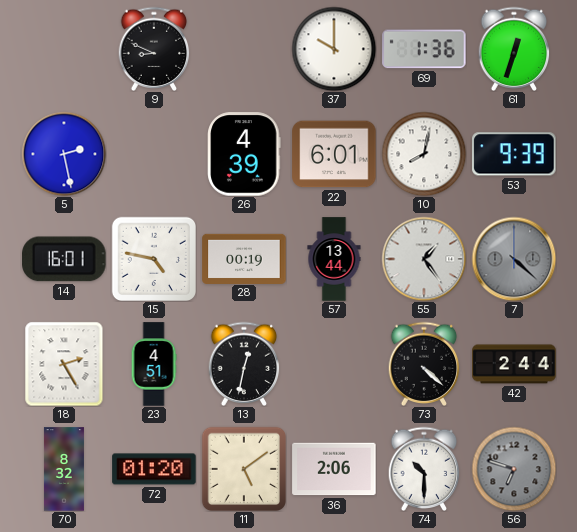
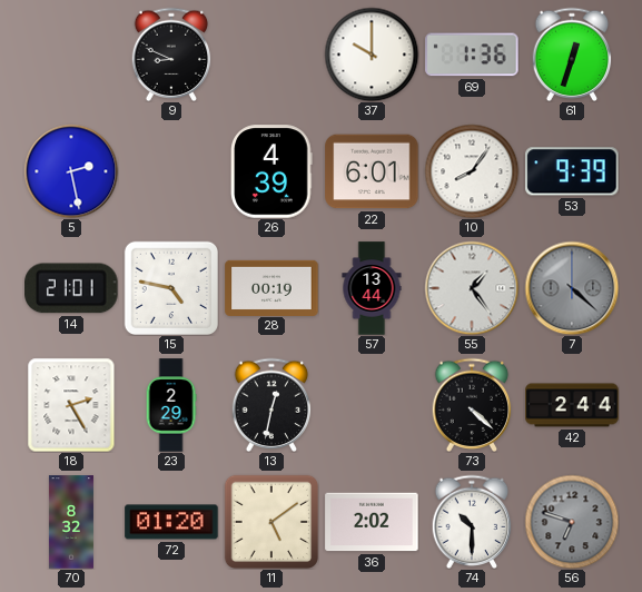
10: 8:02 -> 8:06
14: 16:01 -> 21:01
23: 4:51 -> 2:29
36: 2:06 -> 2:02
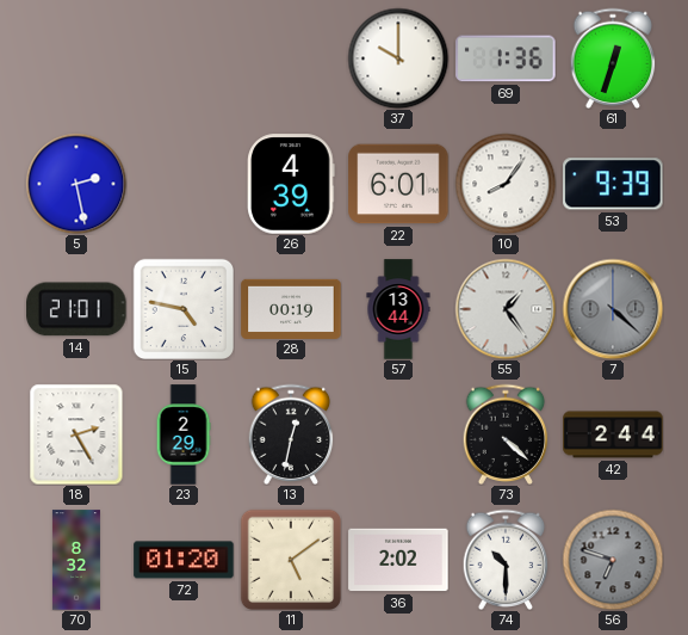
9: 8:49 -> none
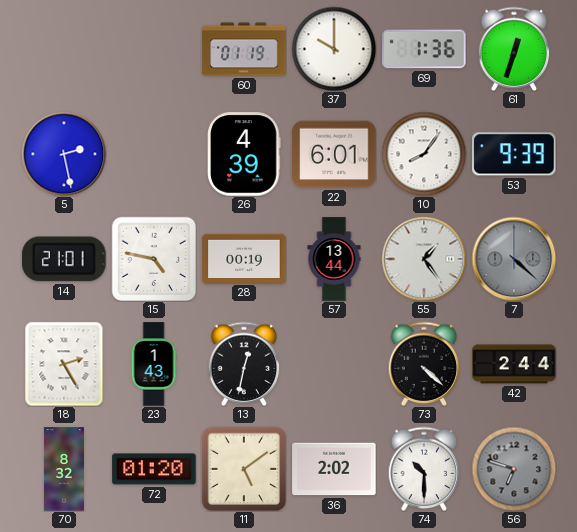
60: none -> 01:19
23: 2:29 -> 1:43
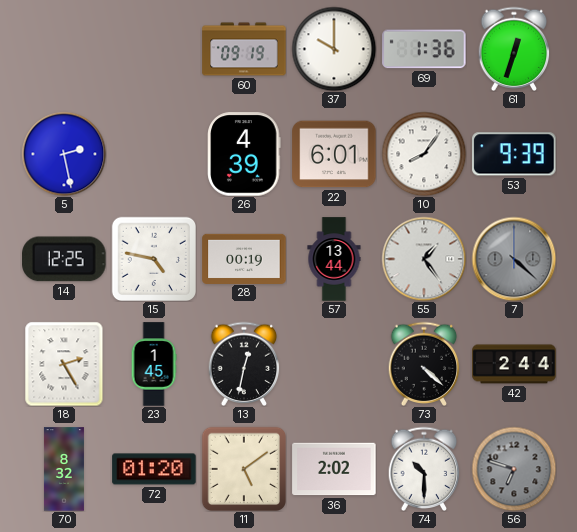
60: 01:19 -> 09:19
14: 21:01 -> 12:25
23: 1:43 -> 1:45
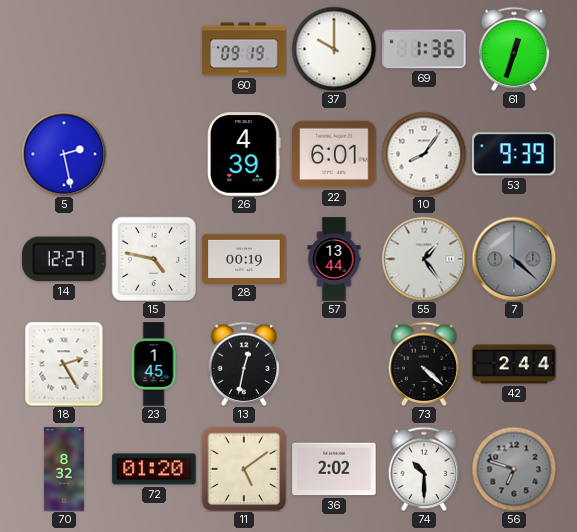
14: 12:25 -> 12:27
